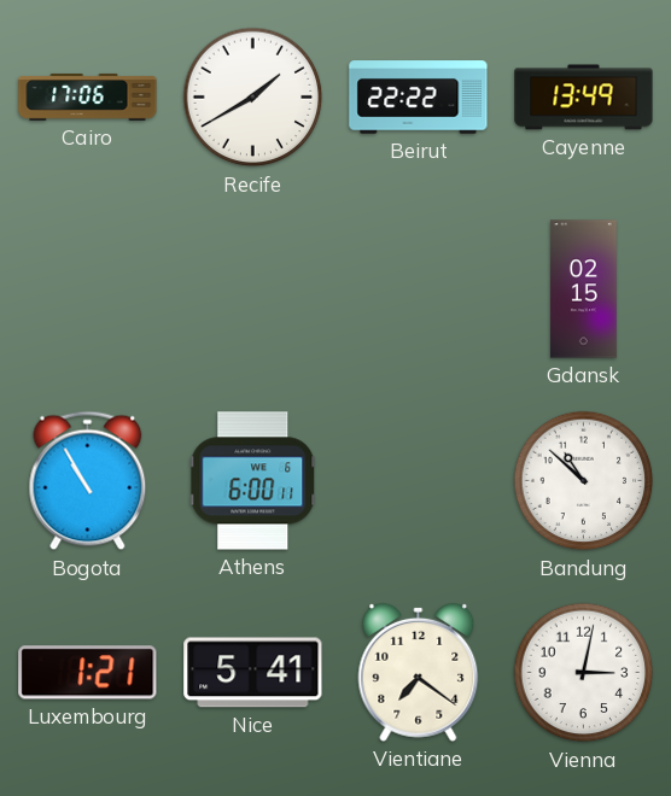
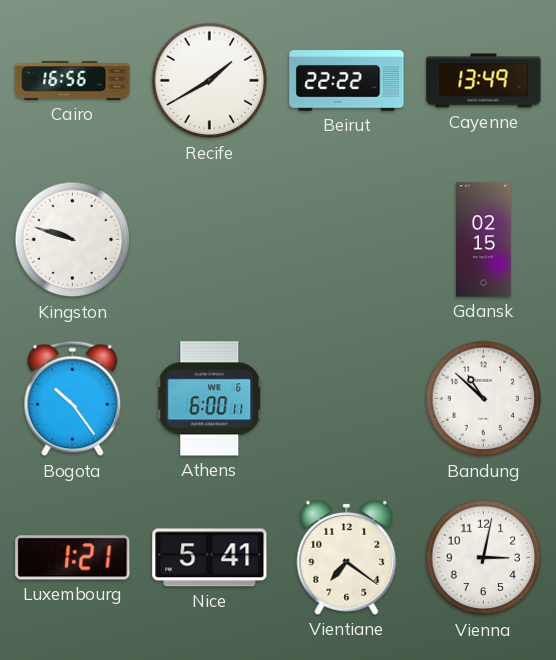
Cairo: 17:06 -> 16:56
Kingston: none -> 9:48
Bogota: 10:55 -> 10:24
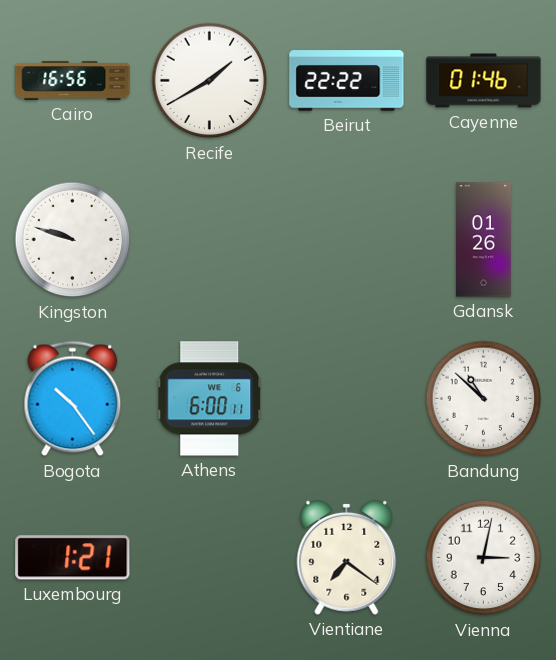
Cayenne: 13:49 -> 01:46
Gdansk: 02:15 -> 01:26
Nice: 5:41 -> none
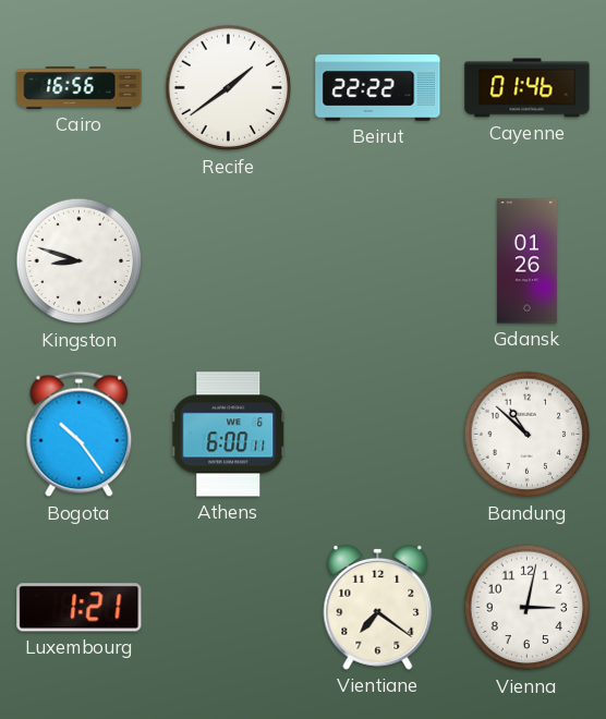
Recife: 1:40 -> 1:39
Kingston: 9:48 -> 8:48
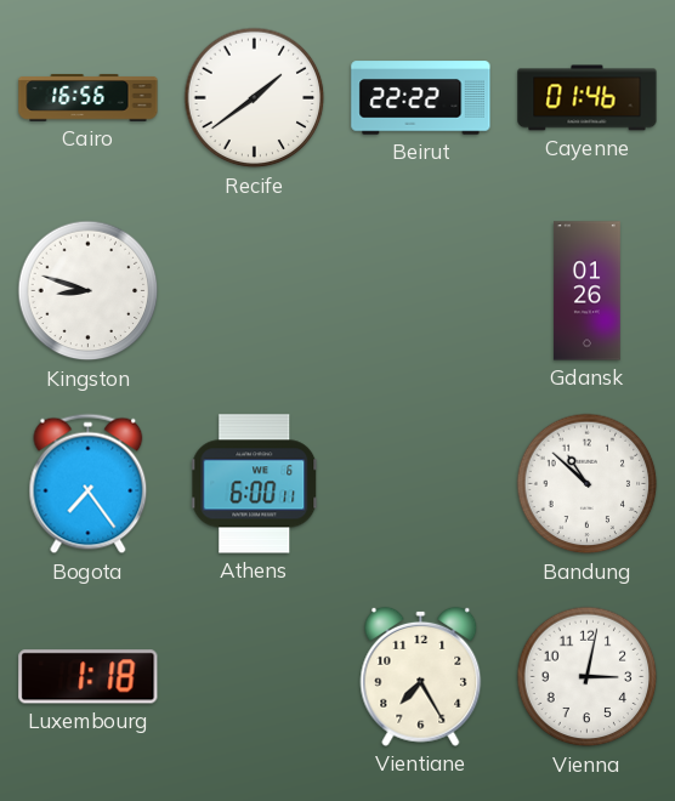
Bogota: 10:24 -> 7:24
Luxembourg: 1:21 -> 1:18
Vientiane: 7:21 -> 7:25
